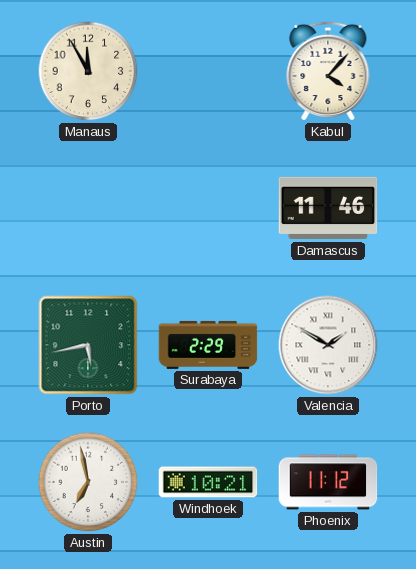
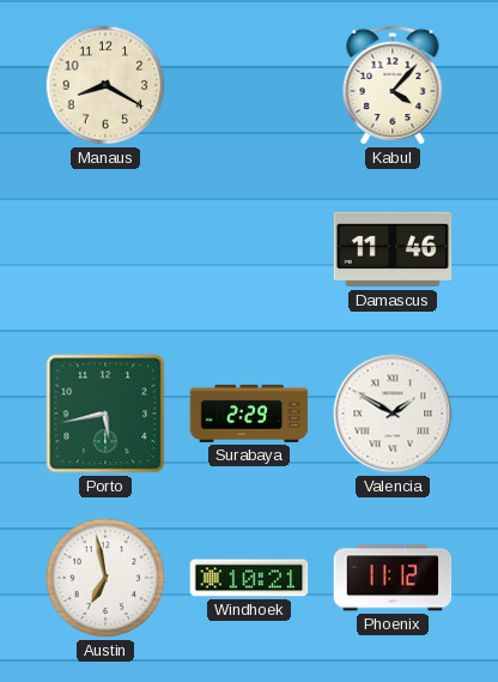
Manaus: 11:55 -> 8:20
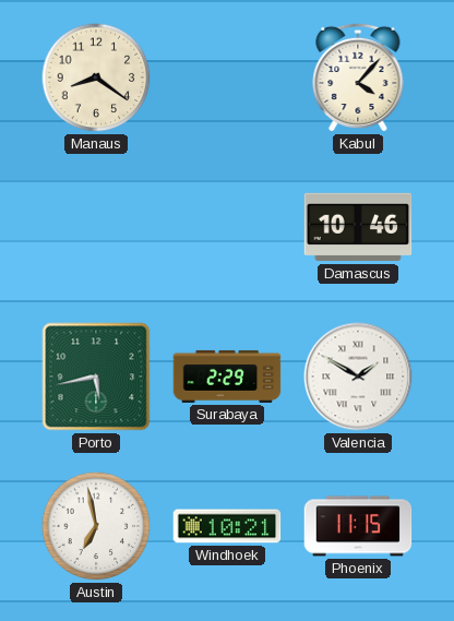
Manaus: 8:20 -> 8:21
Damascus: 11:46 -> 10:46
Phoenix: 11:12 -> 11:15
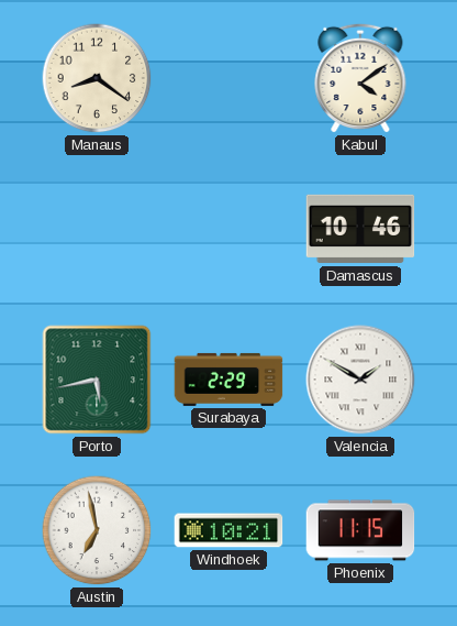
Kabul: 4:07 -> 4:09
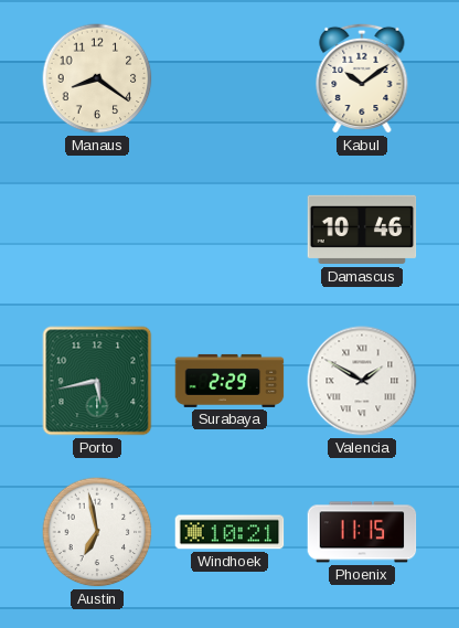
Kabul: 4:09 -> 10:09
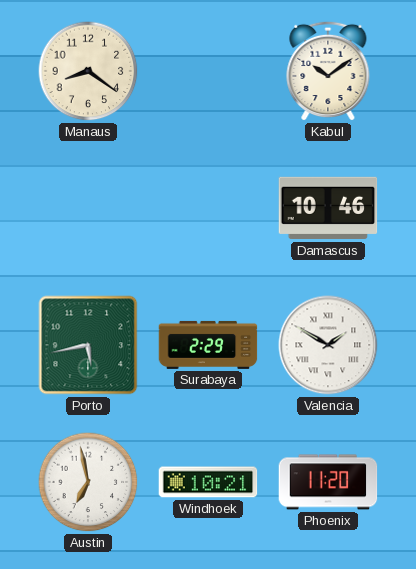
Phoenix: 11:15 -> 11:20
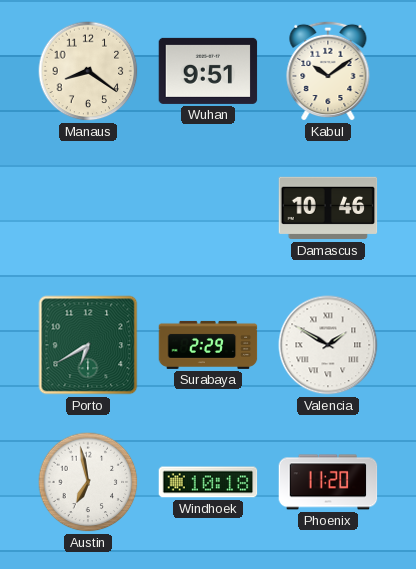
Wuhan: none -> 9:51
Porto: 5:43 -> 6:40
Windhoek: 10:21 -> 10:18
